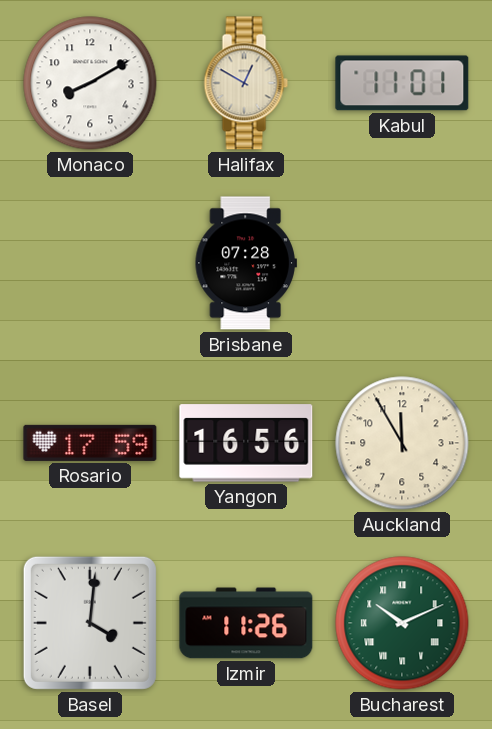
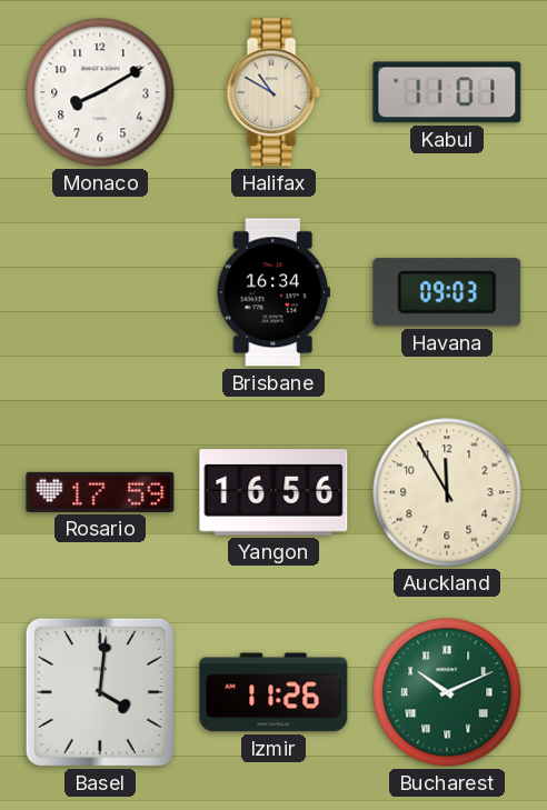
Halifax: 12:50 -> 10:50
Brisbane: 07:28 -> 16:34
Havana: none -> 09:03
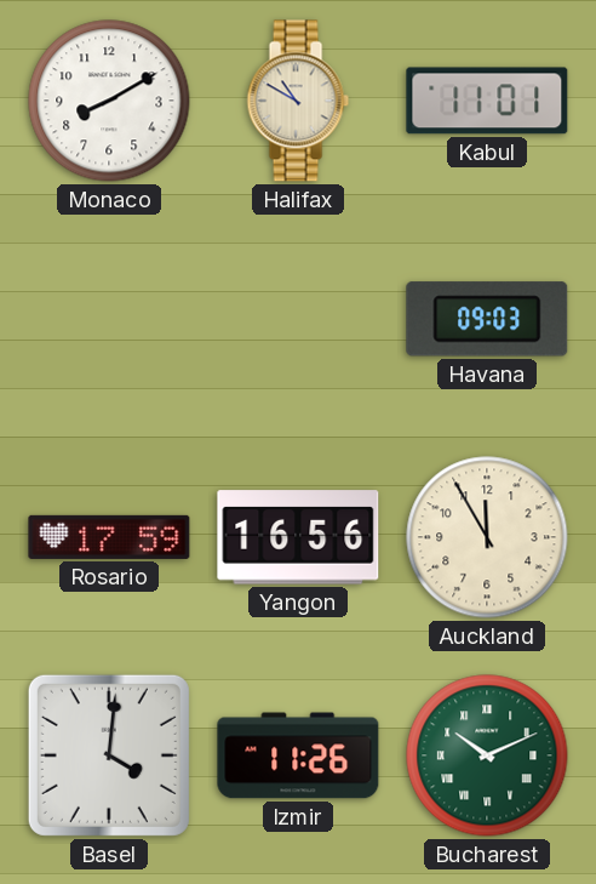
Brisbane: 16:34 -> none
